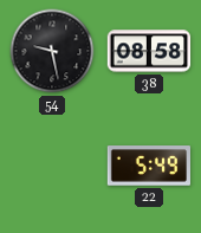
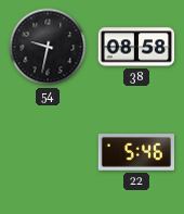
54: 9:28 -> 9:32
22: 5:49 -> 5:46
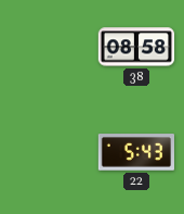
54: 9:32 -> none
22: 5:46 -> 5:43
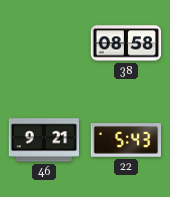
46: none -> 9:21
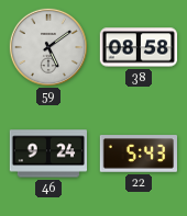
59: none -> 5:09
46: 9:21 -> 9:24
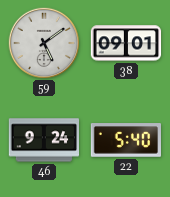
38: 08:58 -> 09:01
22: 5:43 -> 5:40
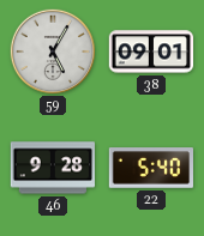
59: 5:09 -> 5:05
46: 9:24 -> 9:28
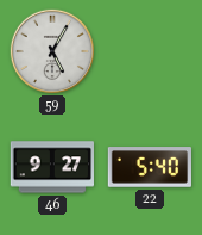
38: 09:01 -> none
46: 9:28 -> 9:27
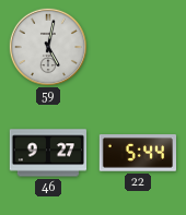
59: 5:05 -> 5:02
22: 5:40 -> 5:44
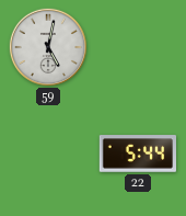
46: 9:27 -> none
